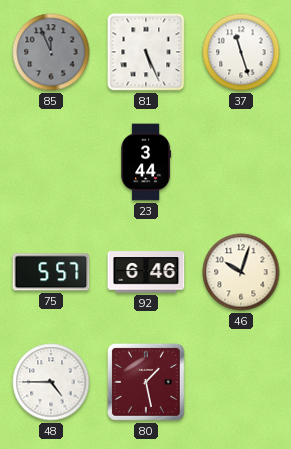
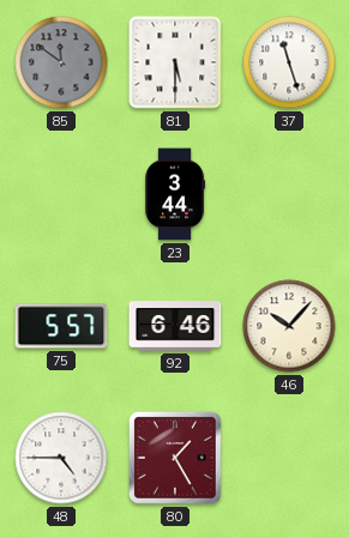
85: 11:56 -> 11:51
81: 5:26 -> 5:30
46: 10:03 -> 10:07
80: 1:28 -> 1:25
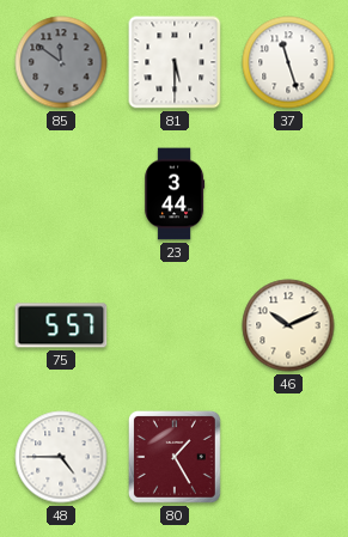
92: 6:46 -> none
46: 10:07 -> 10:11
